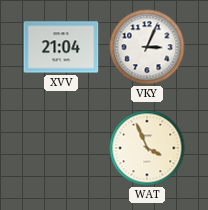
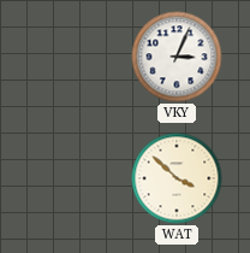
XVV: 21:04 -> none
WAT: 3:56 -> 3:52
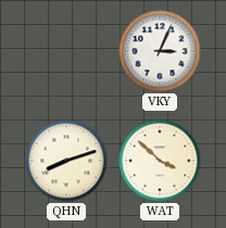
QHN: none -> 8:12
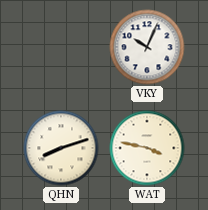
VKY: 3:04 -> 10:04
WAT: 3:52 -> 3:47
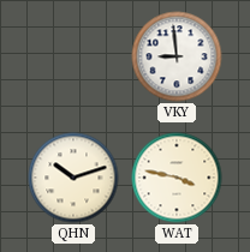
VKY: 10:04 -> 8:59
QHN: 8:12 -> 10:12
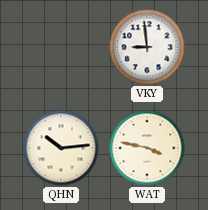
QHN: 10:12 -> 10:14
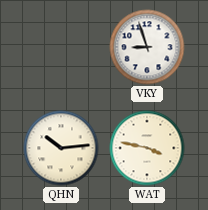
VKY: 8:59 -> 8:57
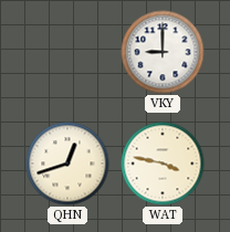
VKY: 8:57 -> 9:00
QHN: 10:14 -> 12:42
